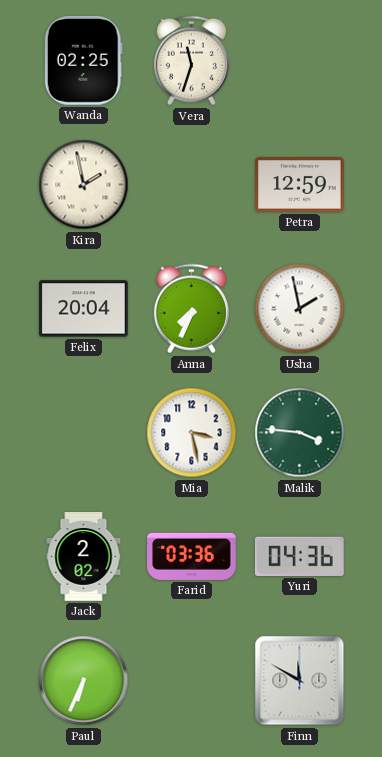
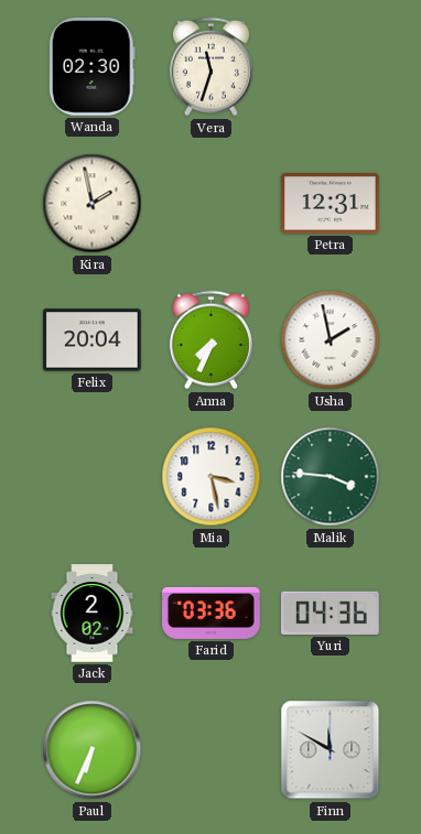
Wanda: 02:25 -> 02:30
Petra: 12:59 -> 12:31
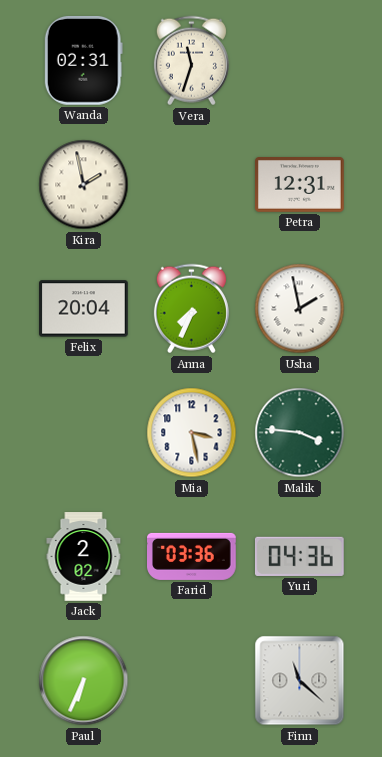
Wanda: 02:30 -> 02:31
Finn: 11:50 -> 11:22
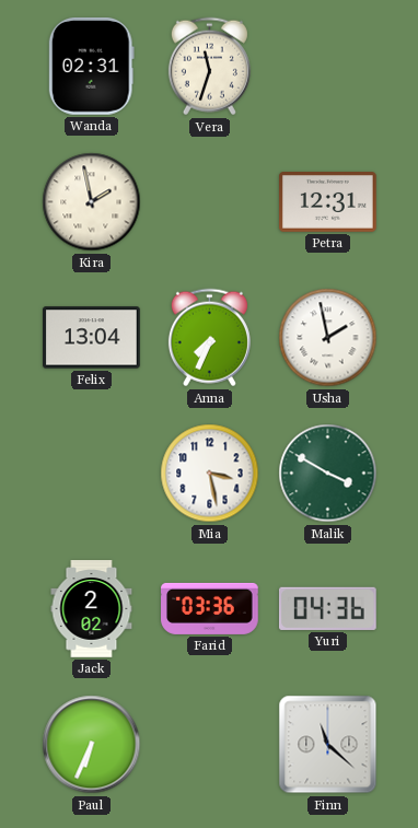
Felix: 20:04 -> 13:04
Malik: 3:46 -> 3:50
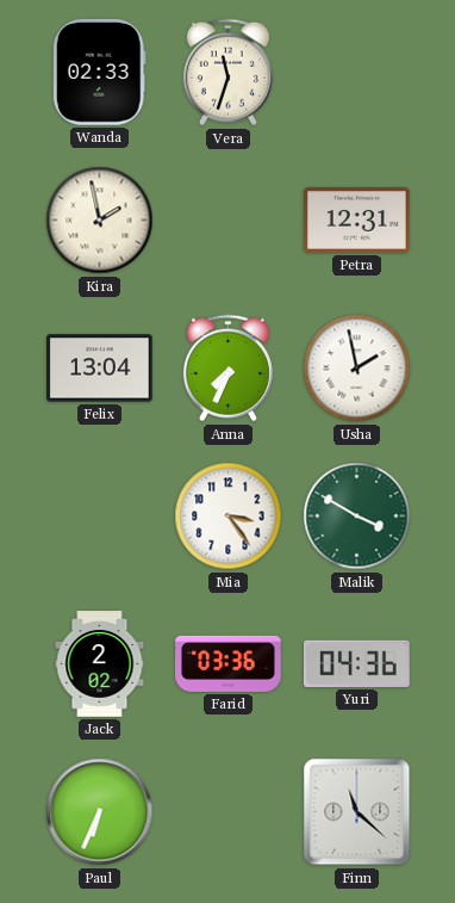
Wanda: 02:31 -> 02:33
Mia: 3:28 -> 3:24
